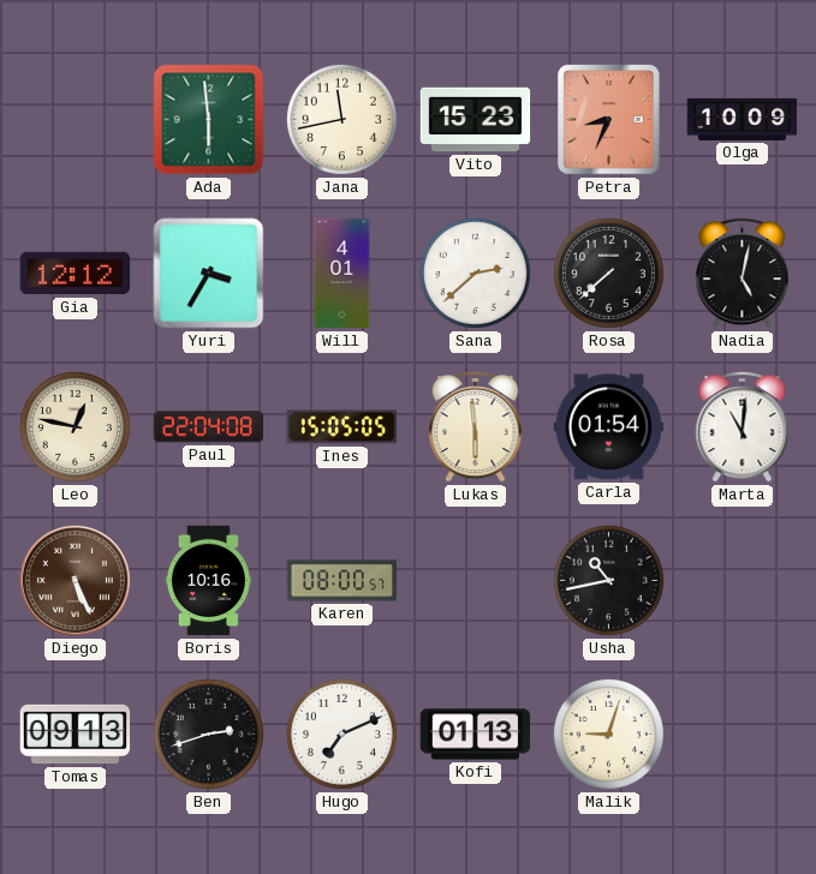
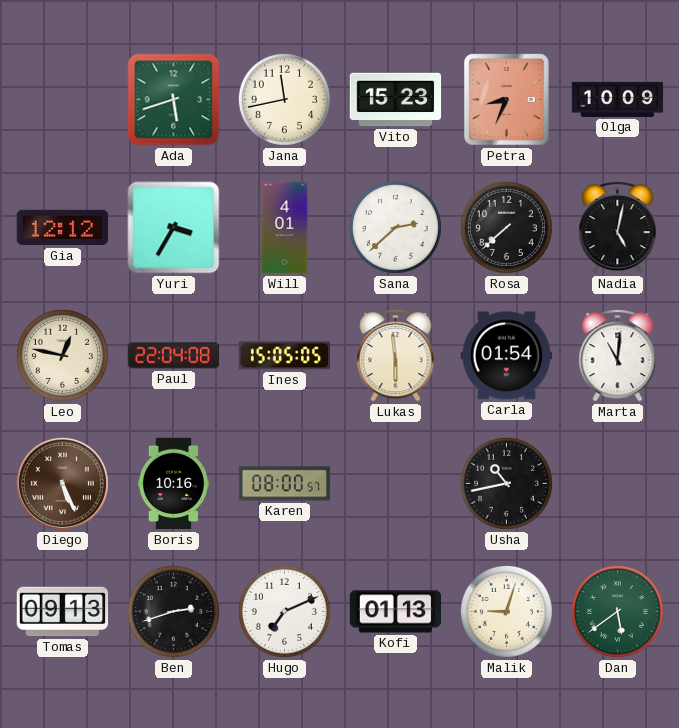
Ada: 5:59 -> 5:42
Dan: none -> 5:39
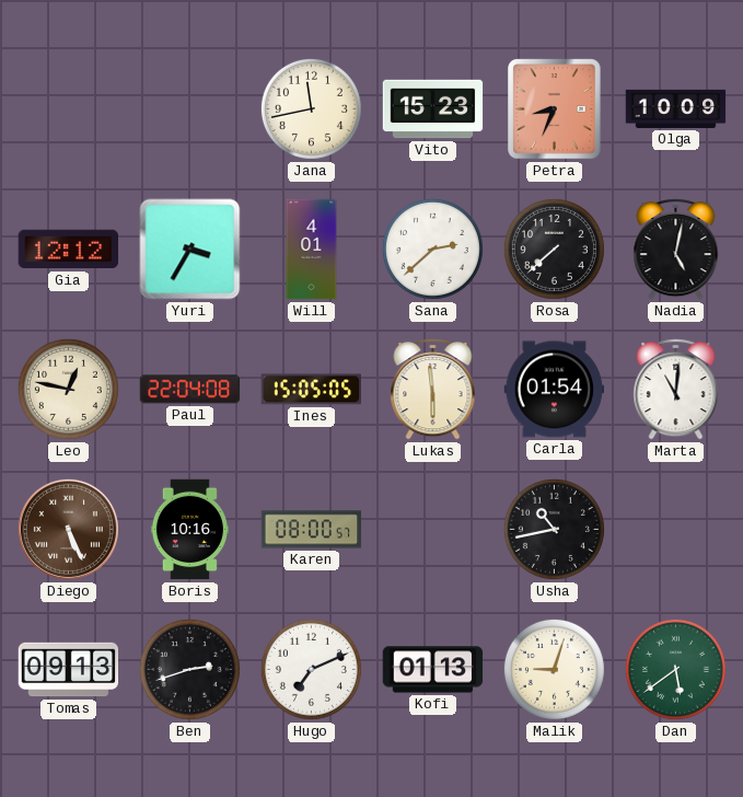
Ada: 5:42 -> none
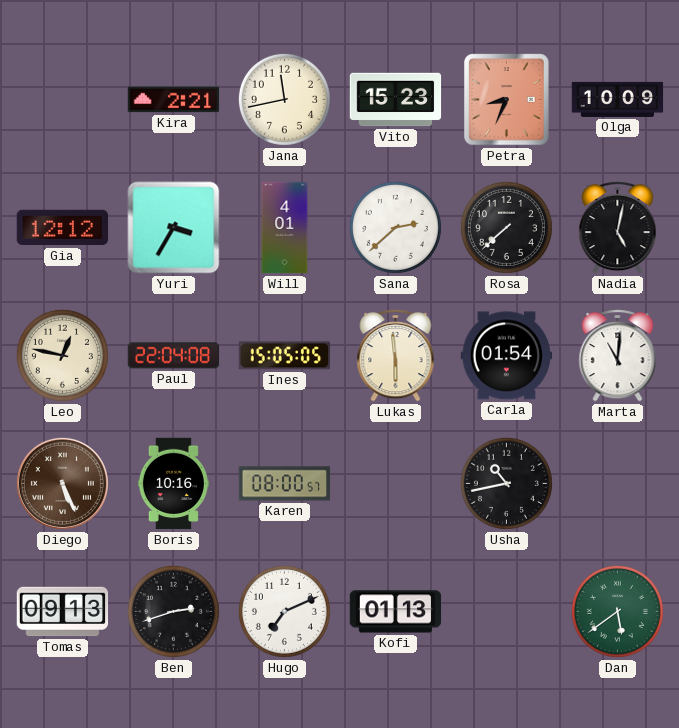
Kira: none -> 2:21
Malik: 9:03 -> none
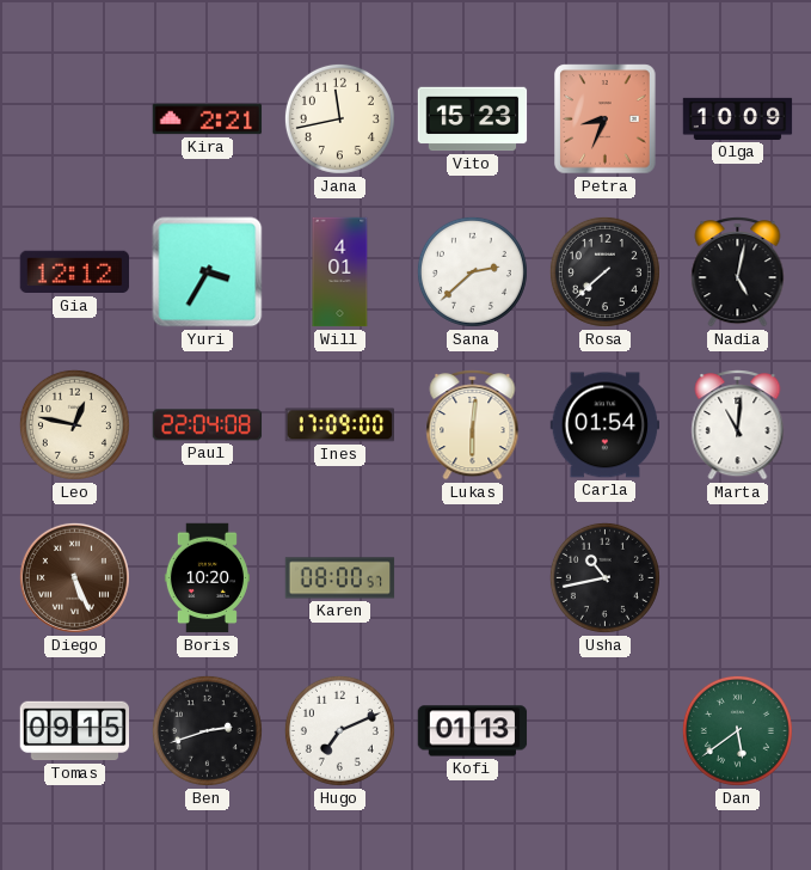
Ines: 15:05 -> 17:09
Lukas: 5:59 -> 6:01
Boris: 10:16 -> 10:20
Tomas: 09:13 -> 09:15
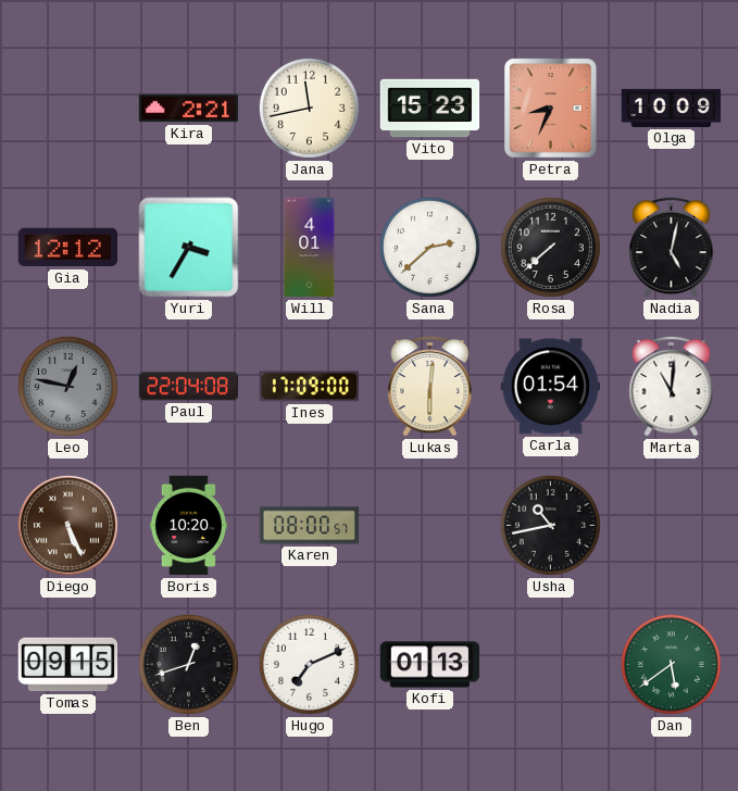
Leo dial: cream -> grey
Ben: 2:42 -> 12:42
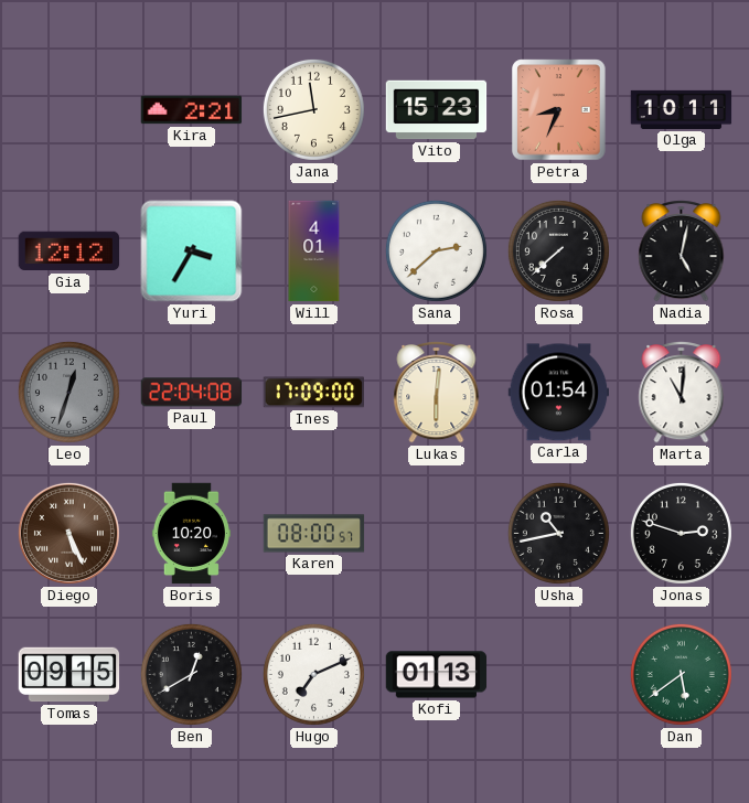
Olga: 10:09 -> 10:11
Leo: 12:47 -> 12:33
Jonas: none -> 2:48
Ben: 12:42 -> 12:40
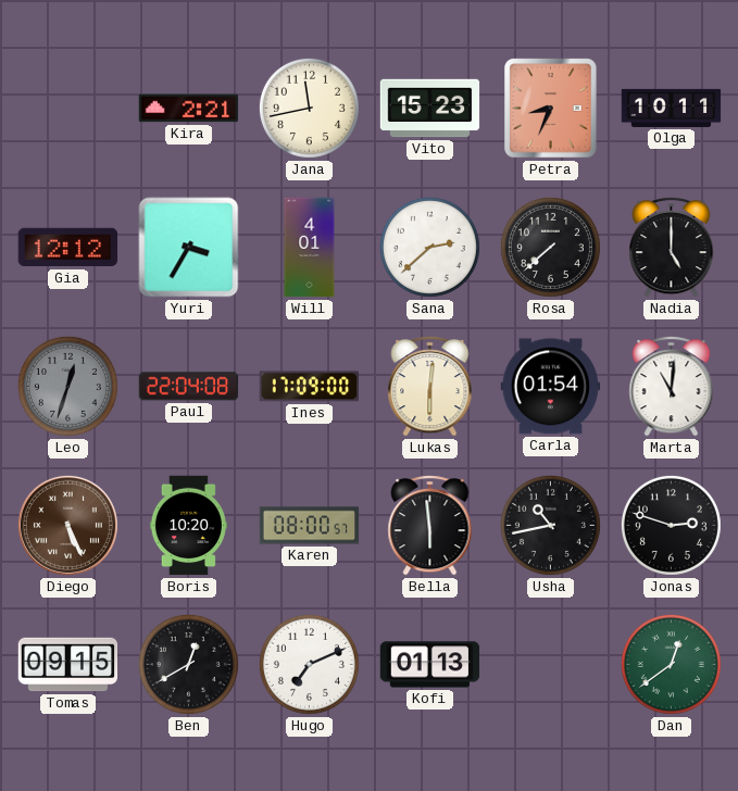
Nadia: 5:02 -> 5:00
Bella: none -> 5:59
Dan: 5:39 -> 12:39
